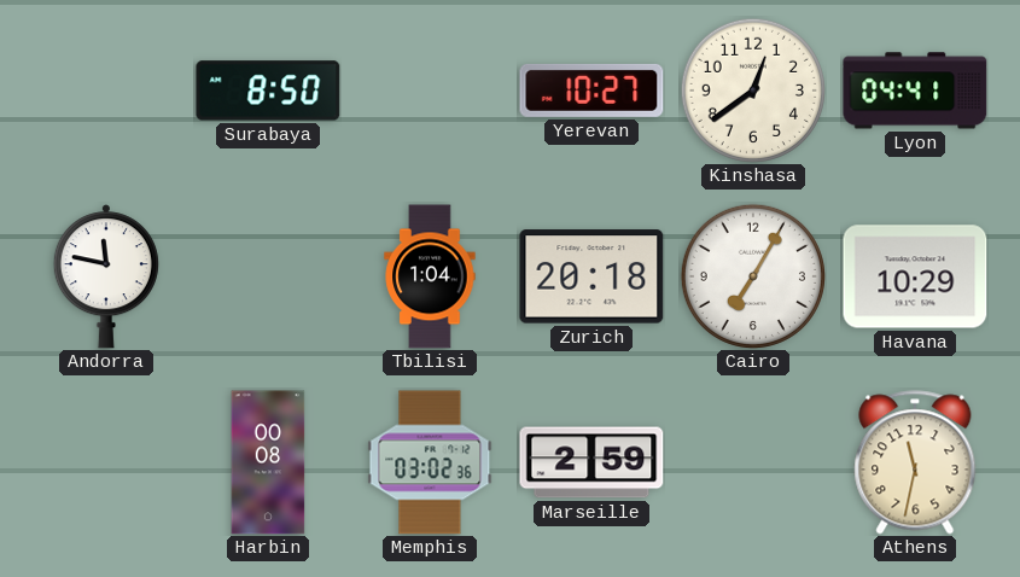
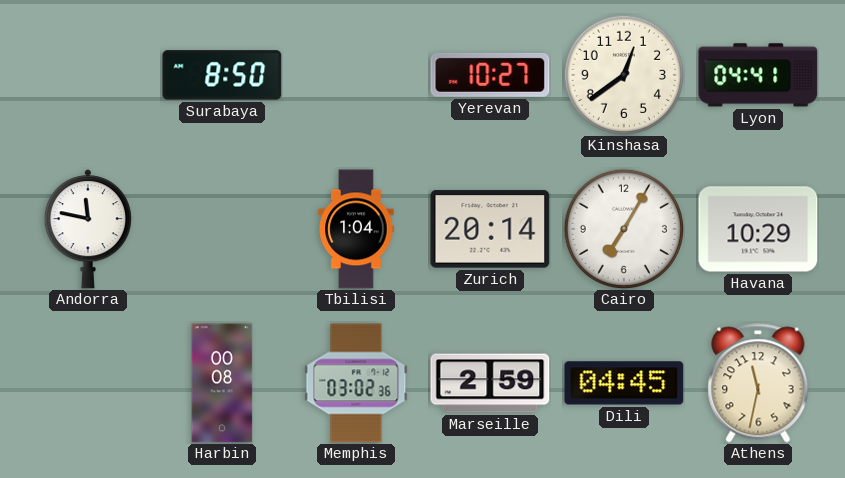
Zurich: 20:18 -> 20:14
Dili: none -> 04:45
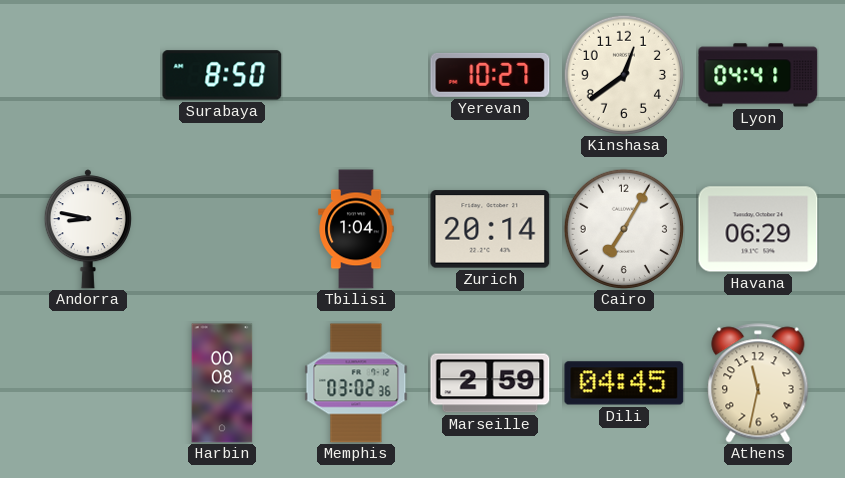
Andorra: 11:47 -> 8:47
Havana: 10:29 -> 06:29
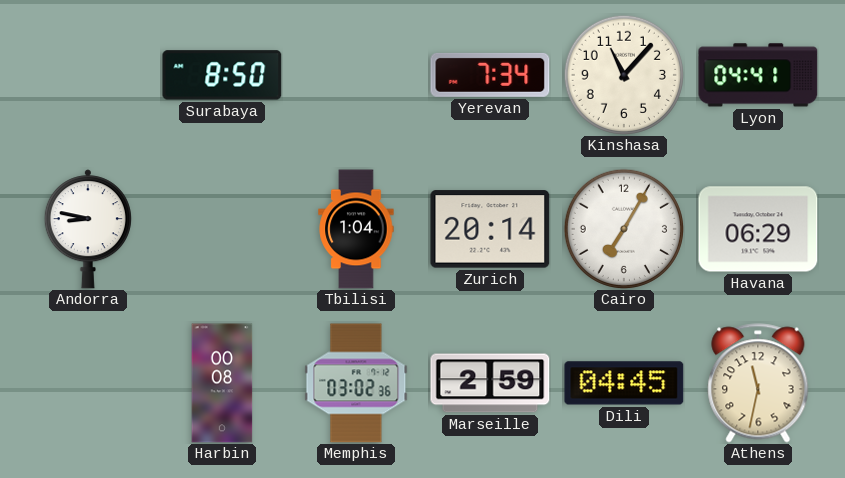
Yerevan: 10:27 -> 7:34
Kinshasa: 12:39 -> 11:07
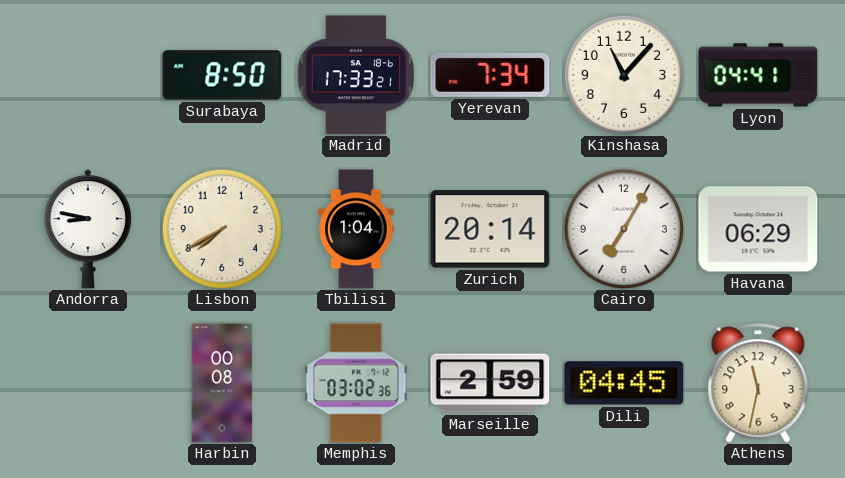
Madrid: none -> 17:33
Lisbon: none -> 7:40
